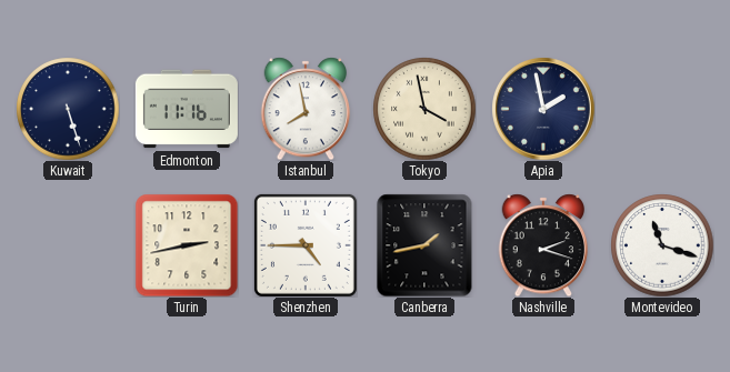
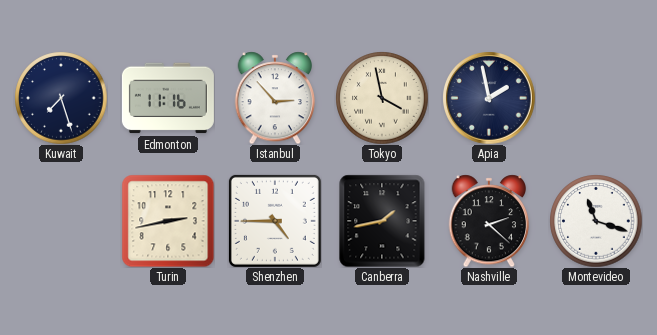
Kuwait: 5:27 -> 7:27
Istanbul: 7:58 -> 2:53
Nashville: 2:18 -> 2:22
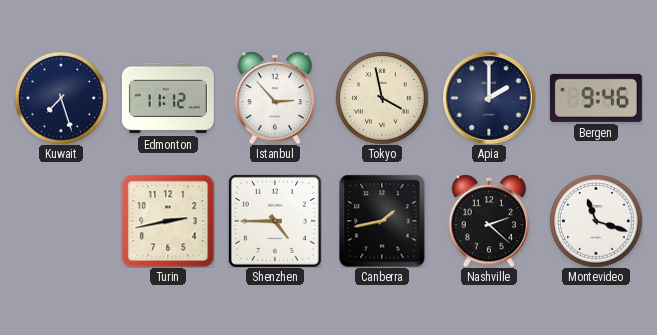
Edmonton: 11:16 -> 11:12
Apia: 1:58 -> 2:00
Bergen: none -> 9:46
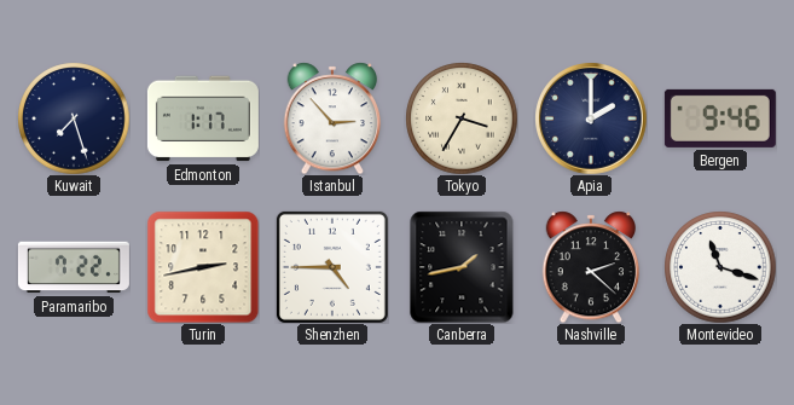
Edmonton: 11:12 -> 1:17
Tokyo: 3:58 -> 3:35
Paramaribo: none -> 7:22
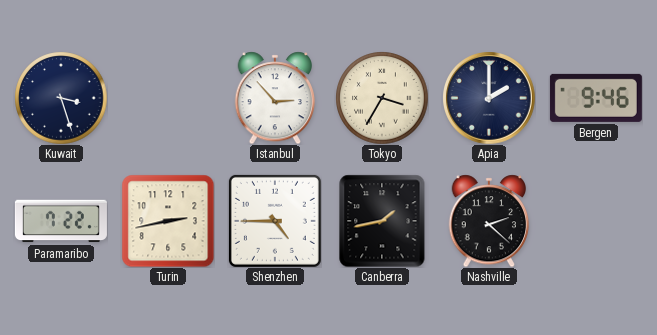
Kuwait: 7:27 -> 3:27
Edmonton: 1:17 -> none
Montevideo: 11:18 -> none
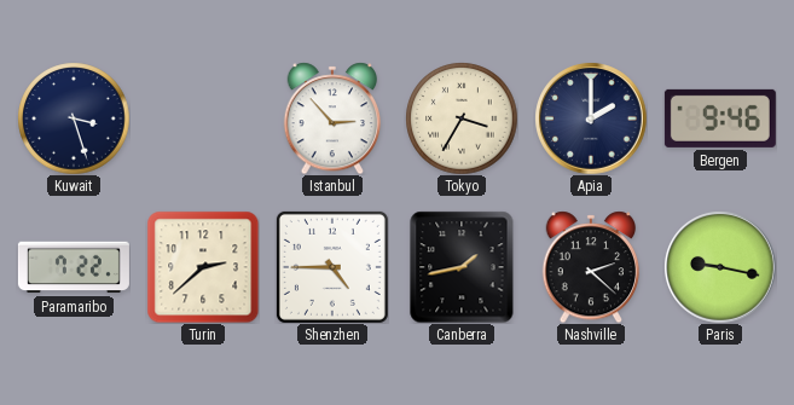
Turin: 2:43 -> 2:38
Paris: none -> 9:17
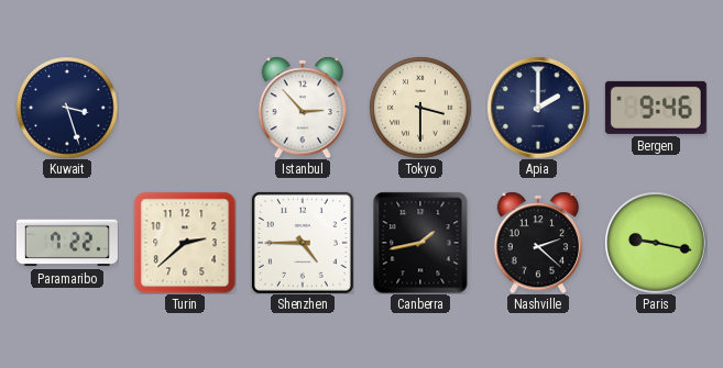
Tokyo: 3:35 -> 3:30
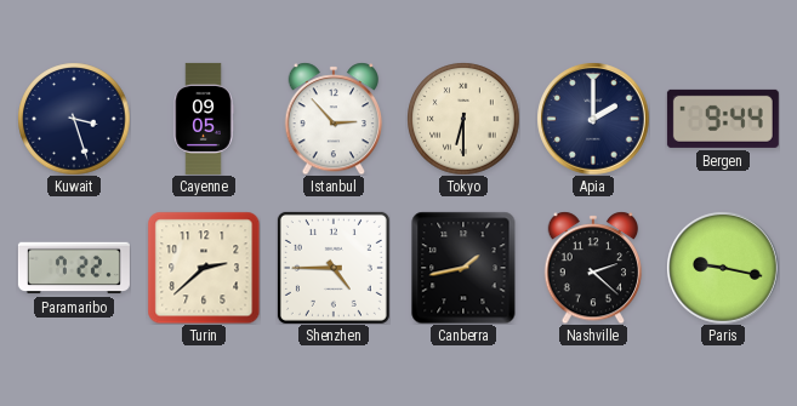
Cayenne: none -> 09:05
Tokyo: 3:30 -> 6:30
Bergen: 9:46 -> 9:44
